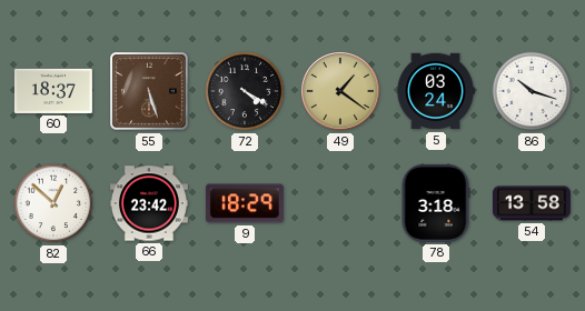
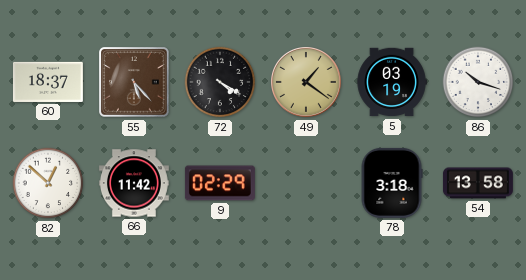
55: 5:27 -> 5:23
5: 03:24 -> 03:19
66: 23:42 -> 11:42
9: 18:29 -> 02:29
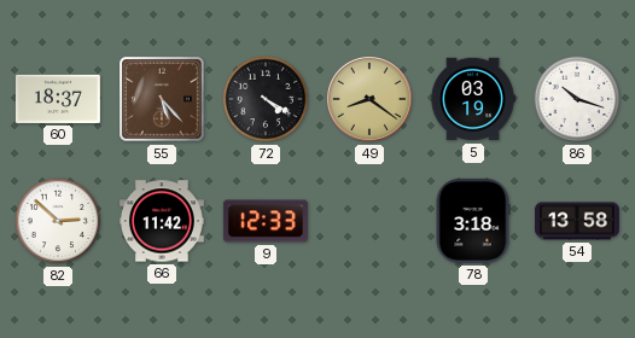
49: 1:21 -> 8:21
82: 12:52 -> 2:52
9: 02:29 -> 12:33
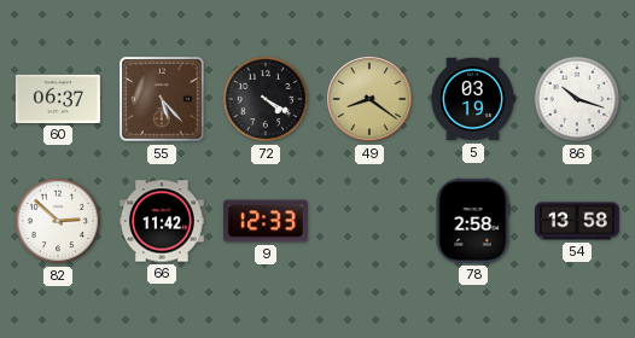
60: 18:37 -> 06:37
78: 3:18 -> 2:58
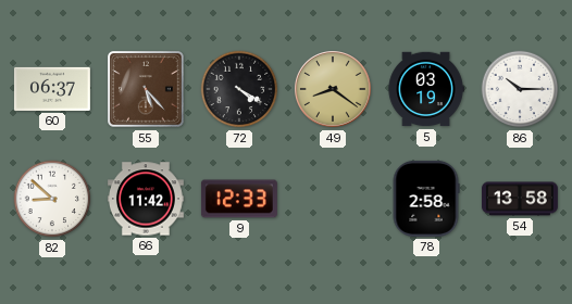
86: 10:18 -> 10:15
82: 2:52 -> 8:52
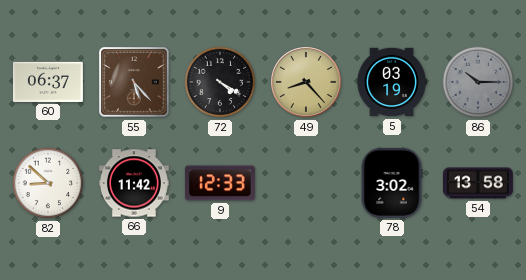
49: 8:21 -> 8:23
86 dial: white -> grey
78: 2:58 -> 3:02
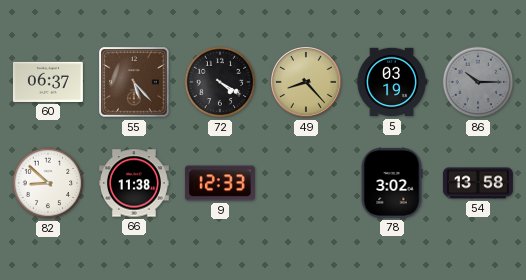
66: 11:42 -> 11:38
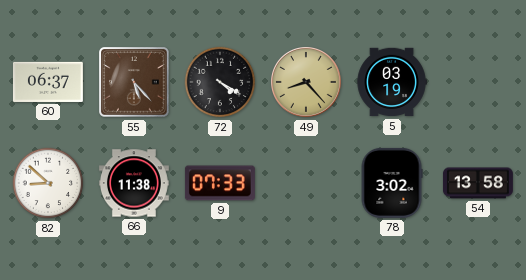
86: 10:15 -> none
9: 12:33 -> 07:33
